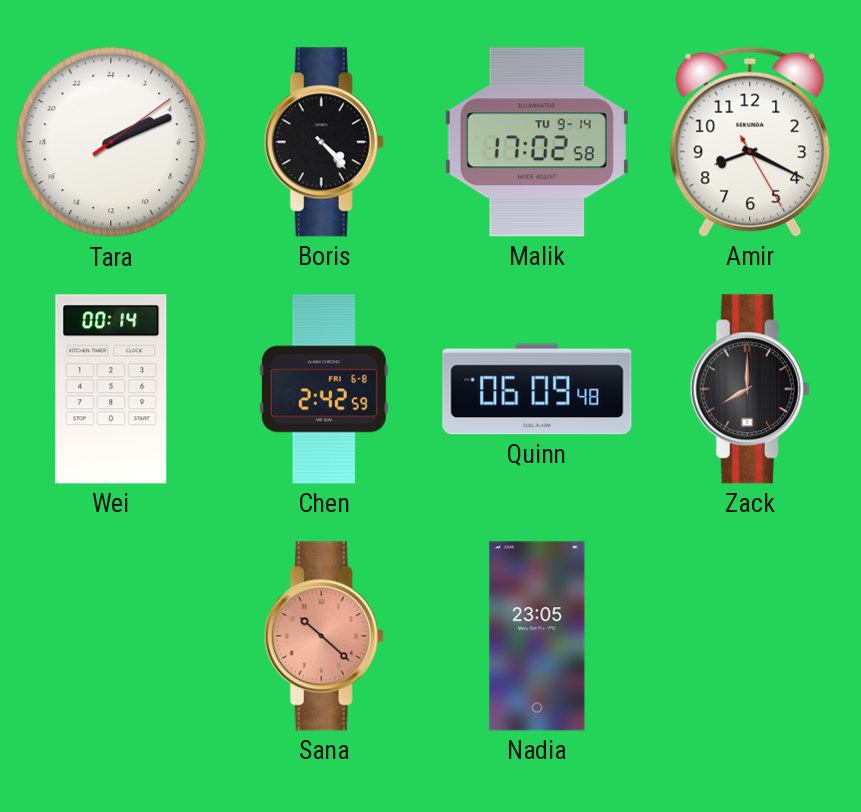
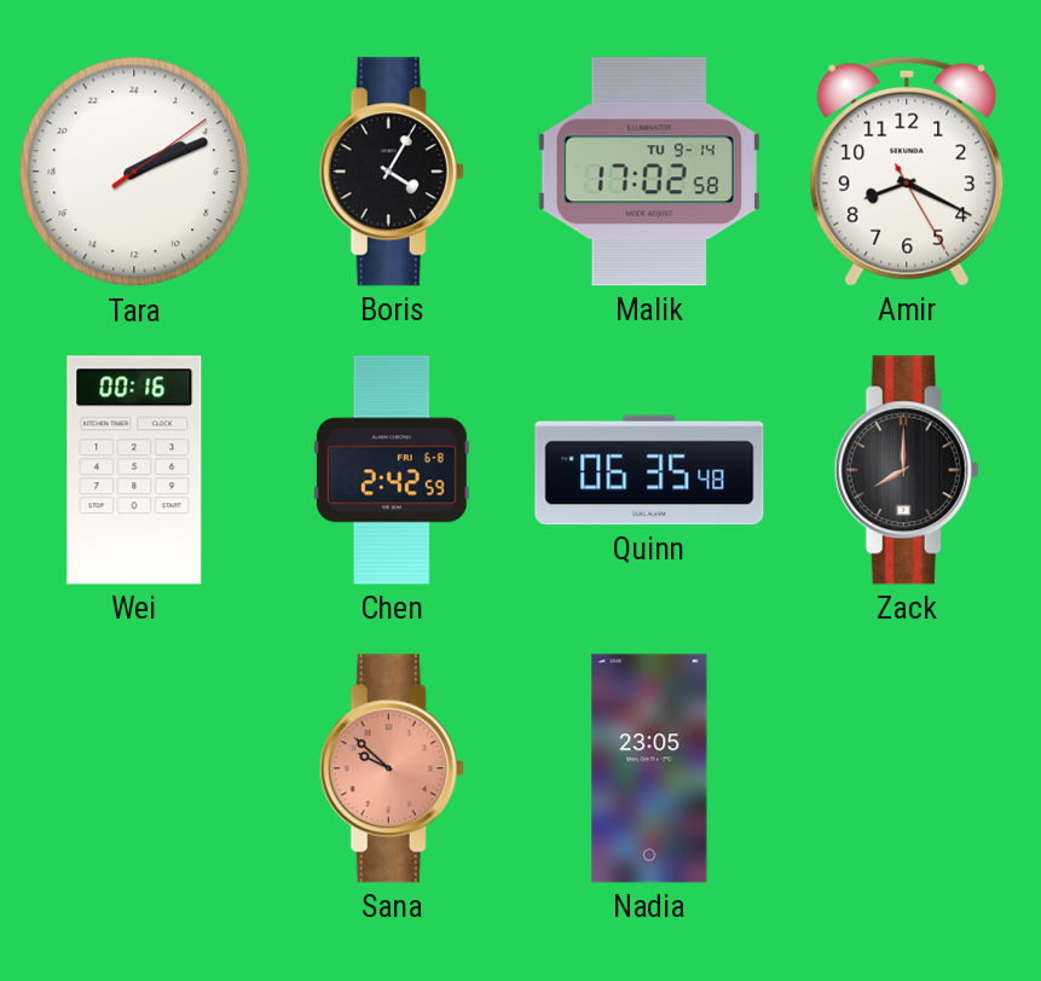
Boris: 4:23 -> 4:05
Wei: 00:14 -> 00:16
Quinn: 06:09 -> 06:35
Sana: 10:22 -> 9:52
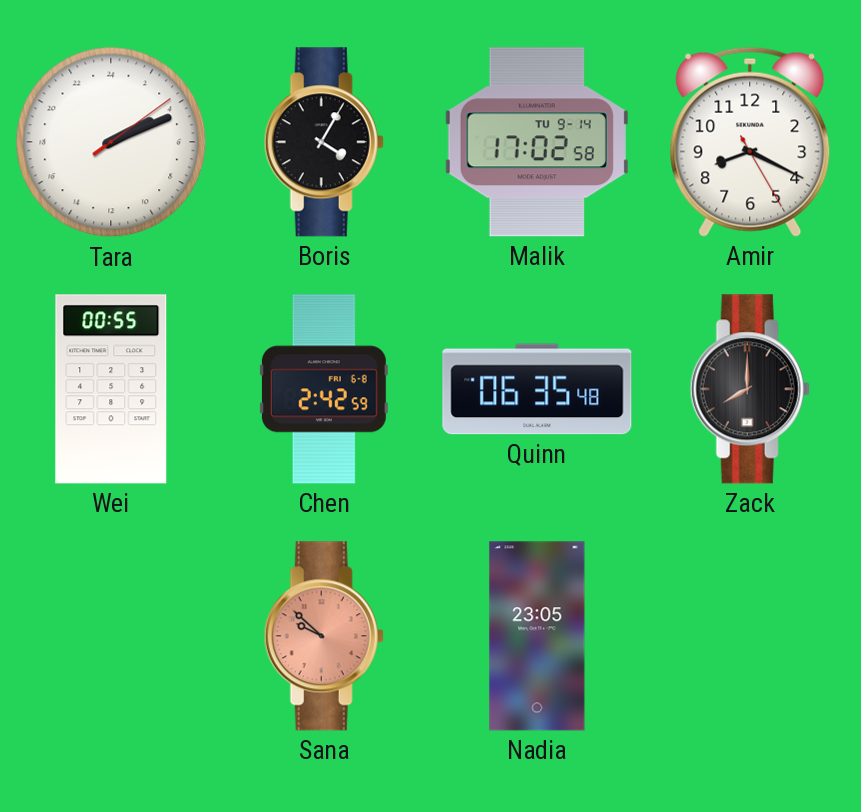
Wei: 00:16 -> 00:55
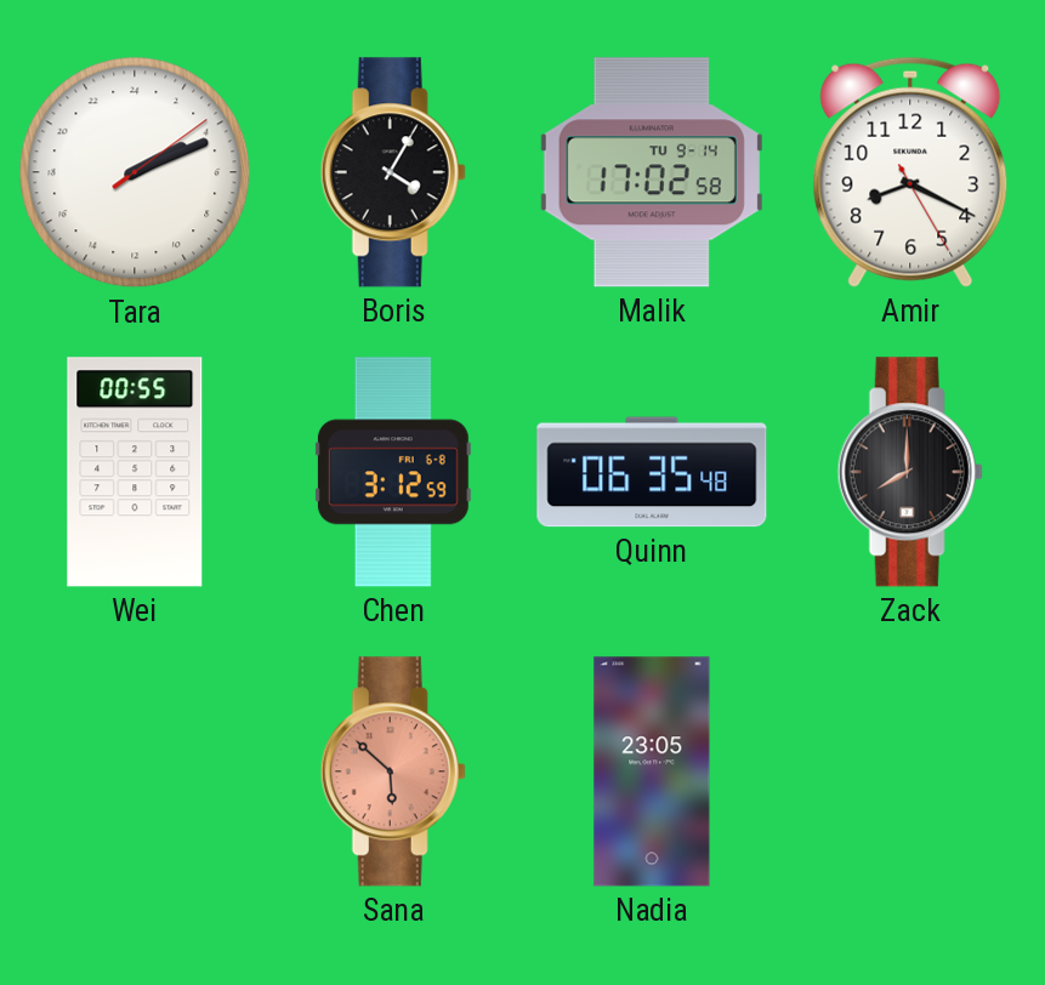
Chen: 2:42 -> 3:12
Sana: 9:52 -> 5:52
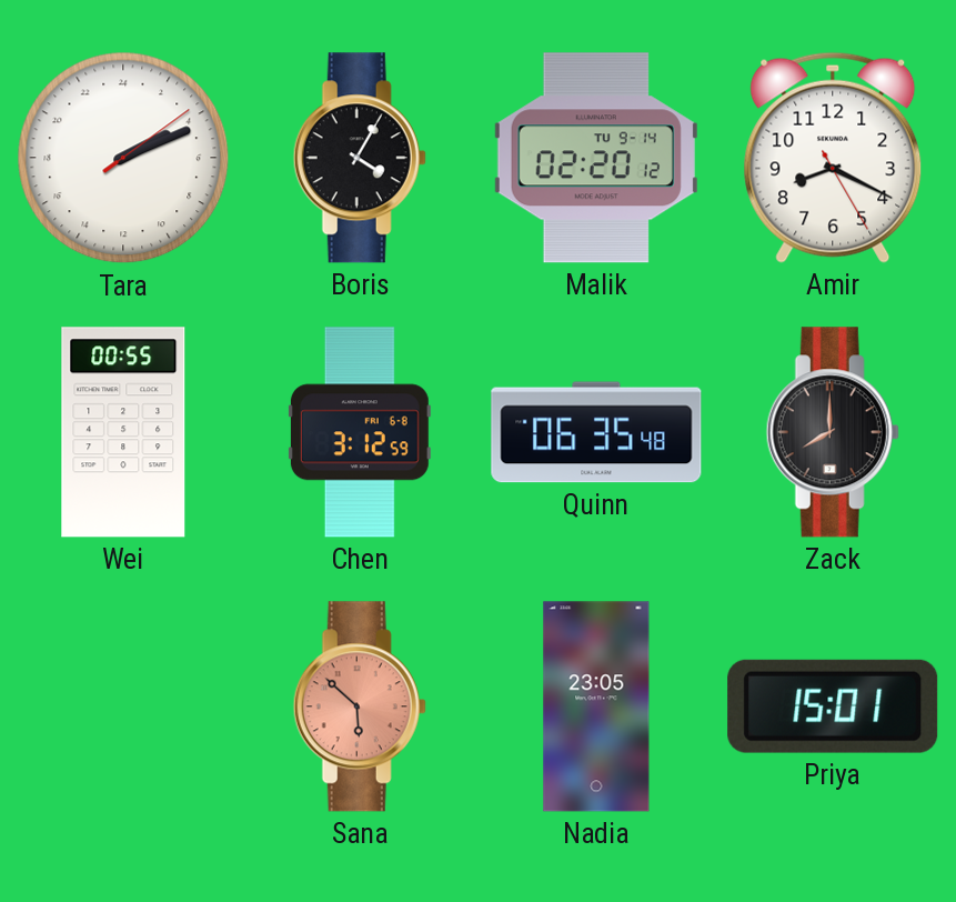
Malik: 17:02 -> 02:20
Priya: none -> 15:01
